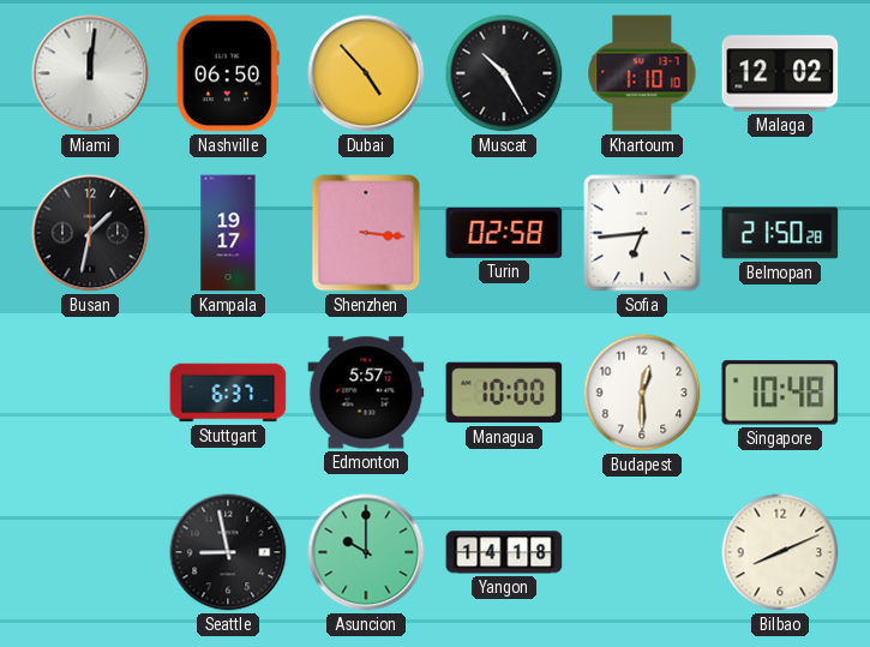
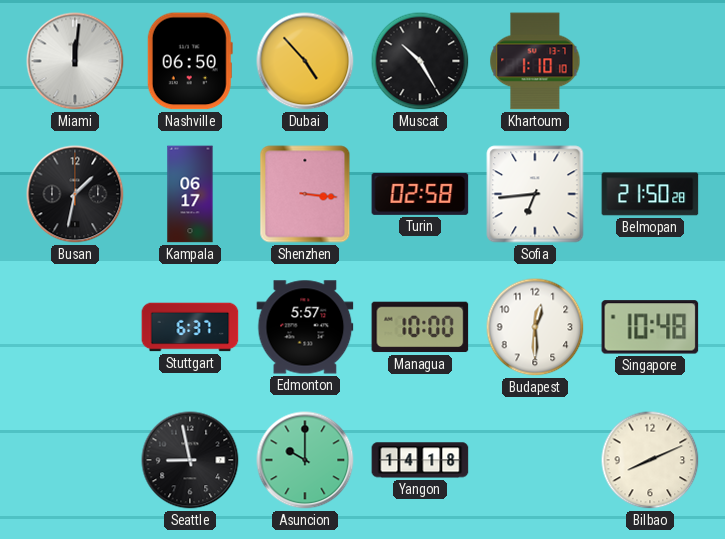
Malaga: 12:02 -> none
Kampala: 19:17 -> 06:17
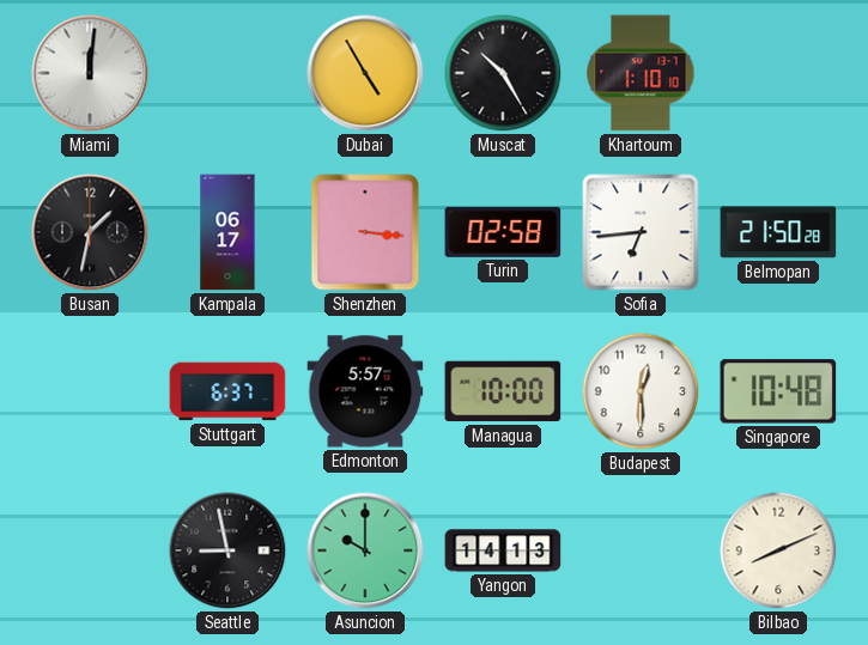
Nashville: 06:50 -> none
Dubai: 4:53 -> 4:55
Yangon: 14:18 -> 14:13
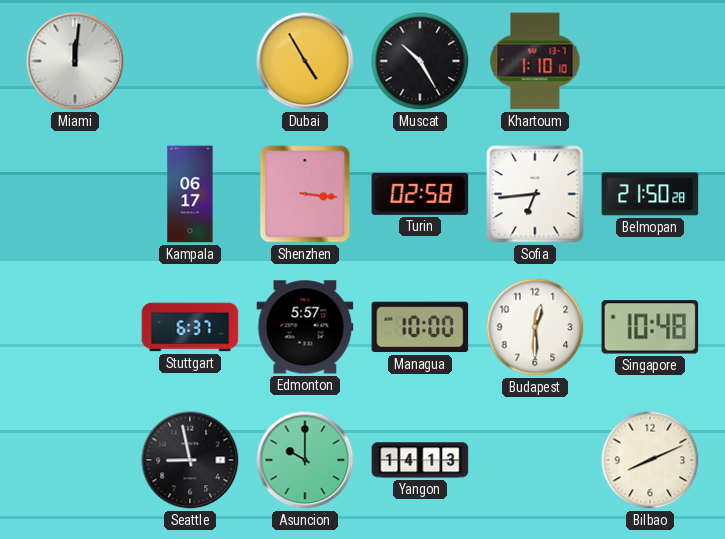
Busan: 1:32 -> none
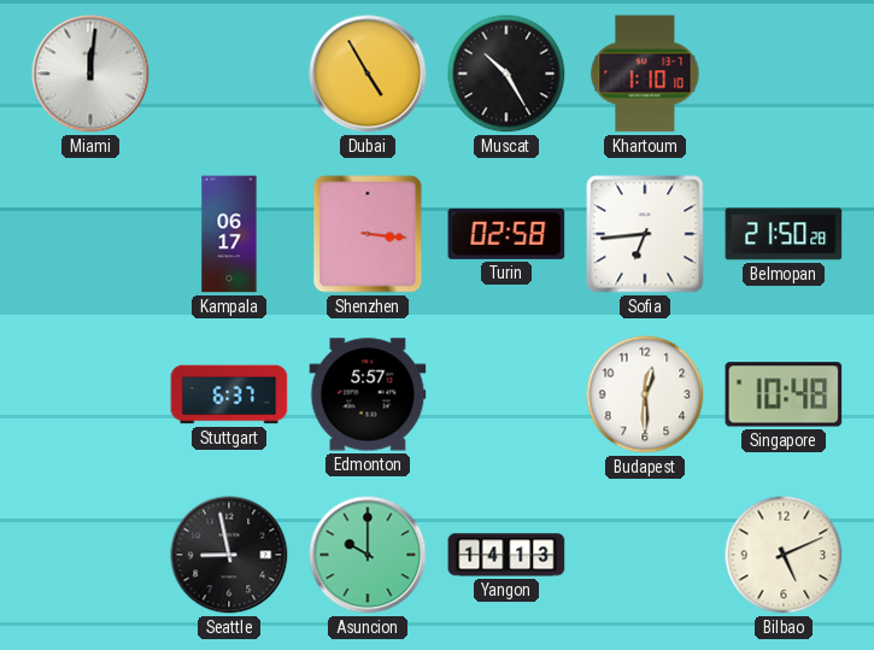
Managua: 10:00 -> none
Bilbao: 8:11 -> 5:11
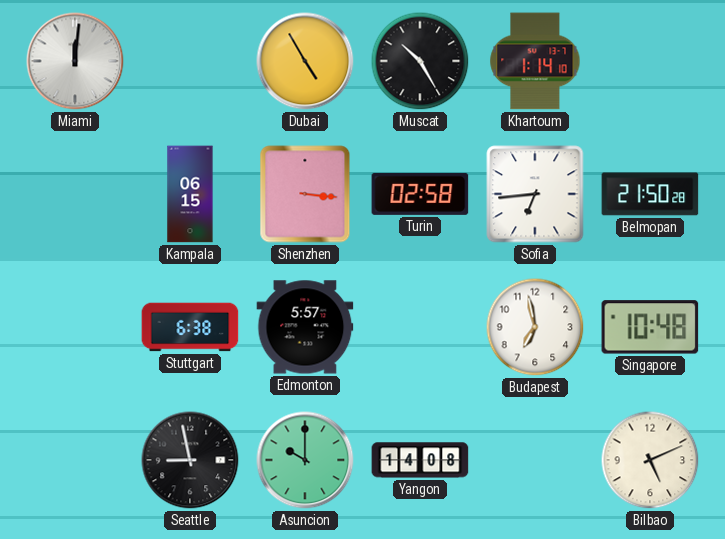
Khartoum: 1:10 -> 1:14
Kampala: 06:17 -> 06:15
Stuttgart: 6:37 -> 6:38
Budapest: 12:30 -> 6:58
Yangon: 14:13 -> 14:08
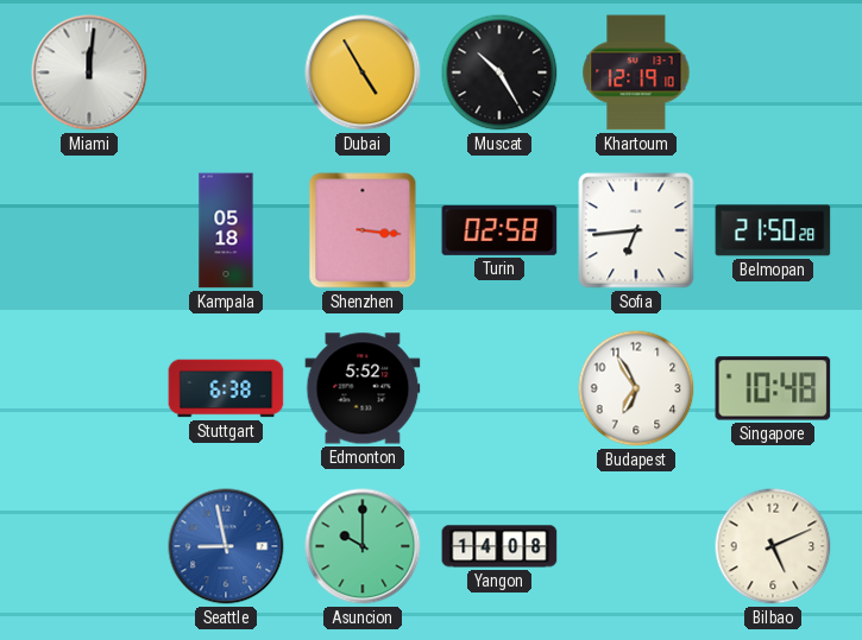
Khartoum: 1:14 -> 12:19
Kampala: 06:15 -> 05:18
Edmonton: 5:57 -> 5:52
Budapest: 6:58 -> 6:55
Seattle dial: black -> blue
